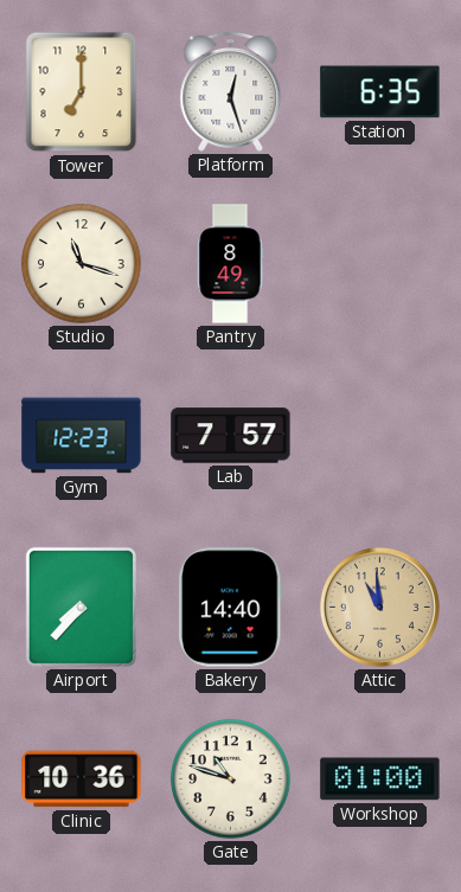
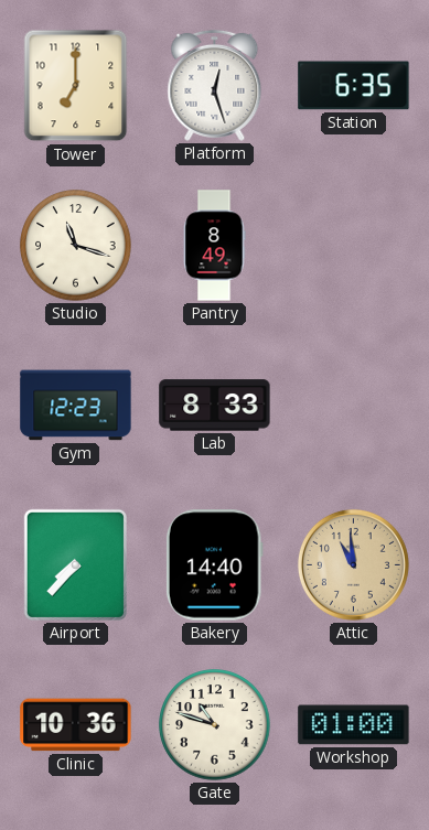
Lab: 7:57 -> 8:33
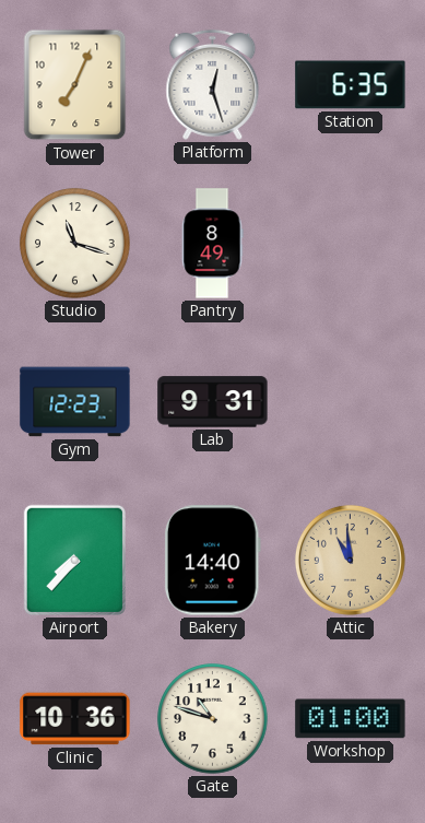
Tower: 7:00 -> 7:04
Lab: 8:33 -> 9:31
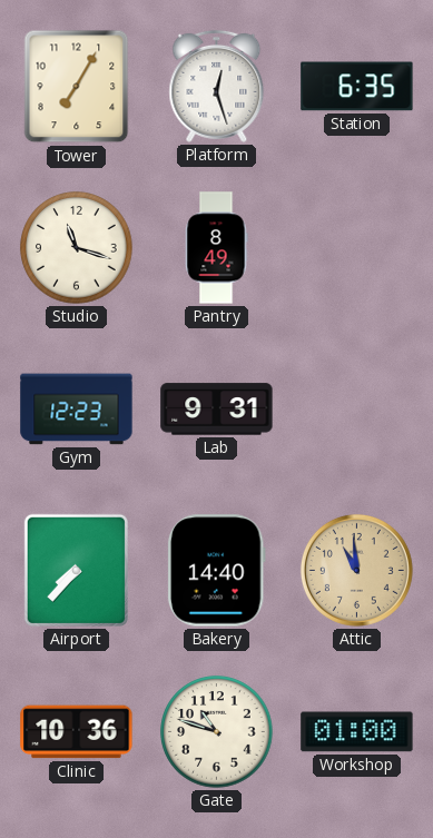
Tower: 7:04 -> 7:05
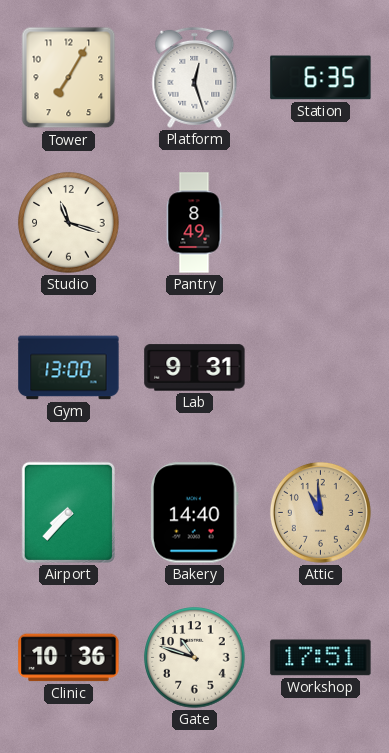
Gym: 12:23 -> 13:00
Workshop: 01:00 -> 17:51
